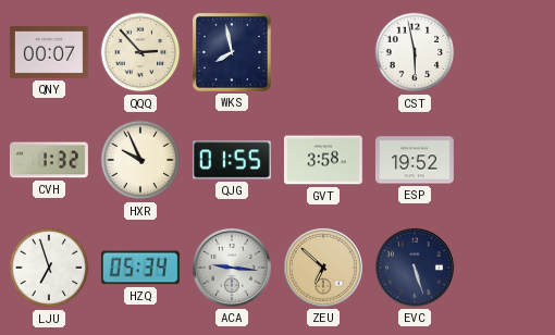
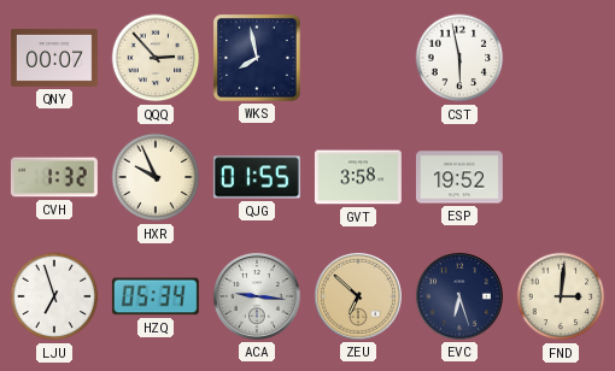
EVC: 5:27 -> 6:27
FND: none -> 3:01
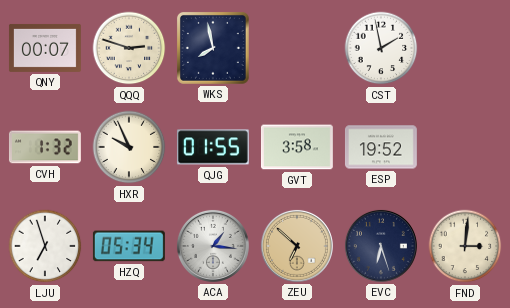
QQQ: 2:53 -> 2:48
CST: 5:58 -> 1:58
ACA: 9:16 -> 1:16
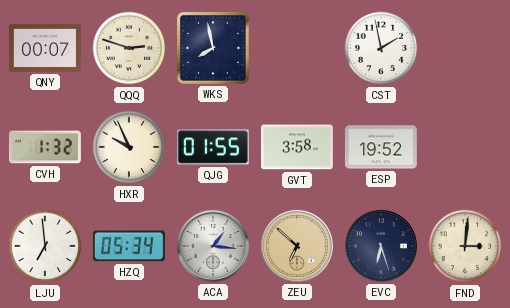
LJU: 6:57 -> 6:59
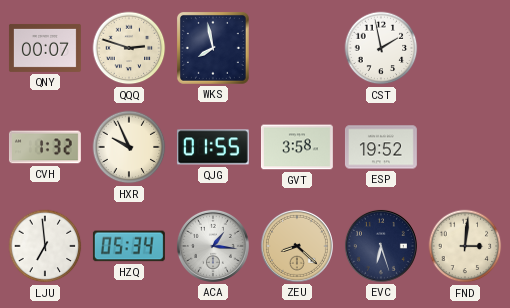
ZEU: 6:52 -> 8:22
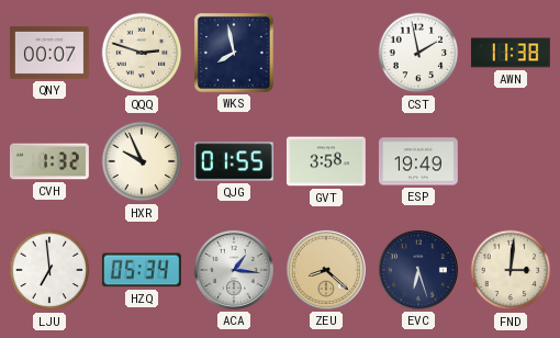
AWN: none -> 11:38
ESP: 19:52 -> 19:49
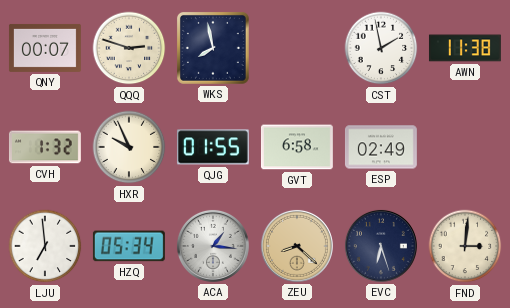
GVT: 3:58 -> 6:58
ESP: 19:49 -> 02:49
